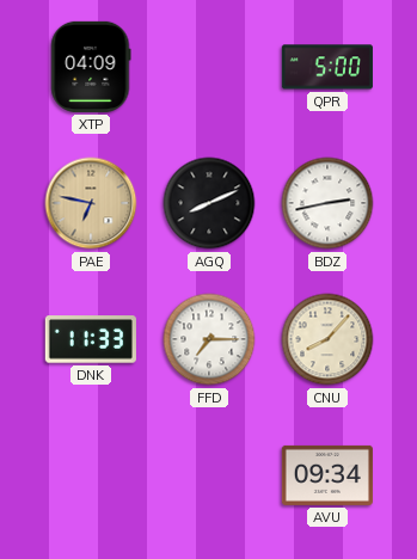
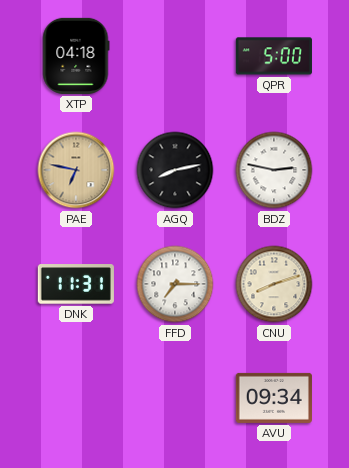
XTP: 04:09 -> 04:18
AGQ: 8:11 -> 8:13
BDZ: 2:43 -> 2:47
DNK: 11:33 -> 11:31
CNU: 8:07 -> 8:12
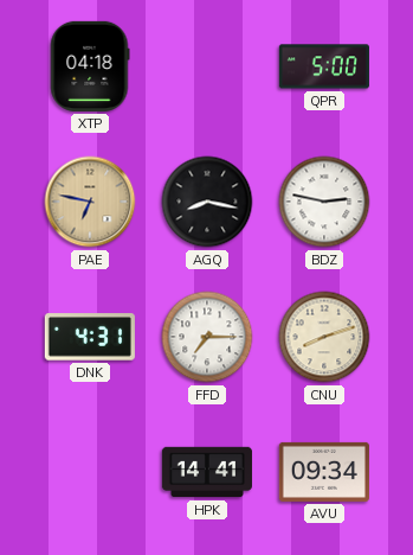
AGQ: 8:13 -> 8:17
DNK: 11:31 -> 4:31
HPK: none -> 14:41
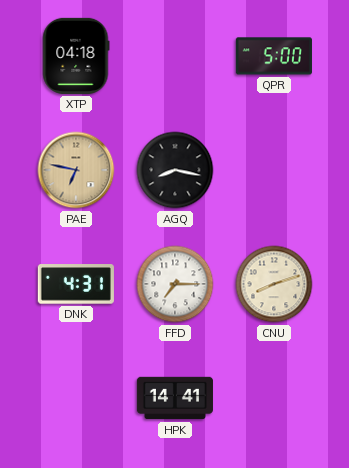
BDZ: 2:47 -> none
AVU: 09:34 -> none
